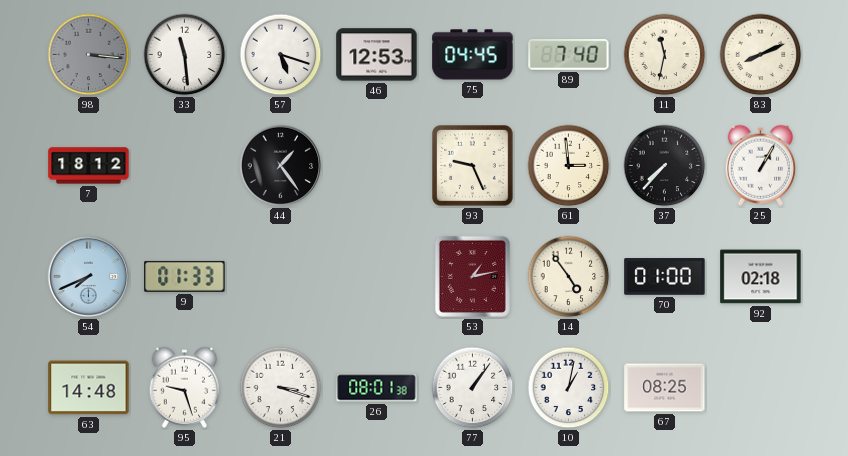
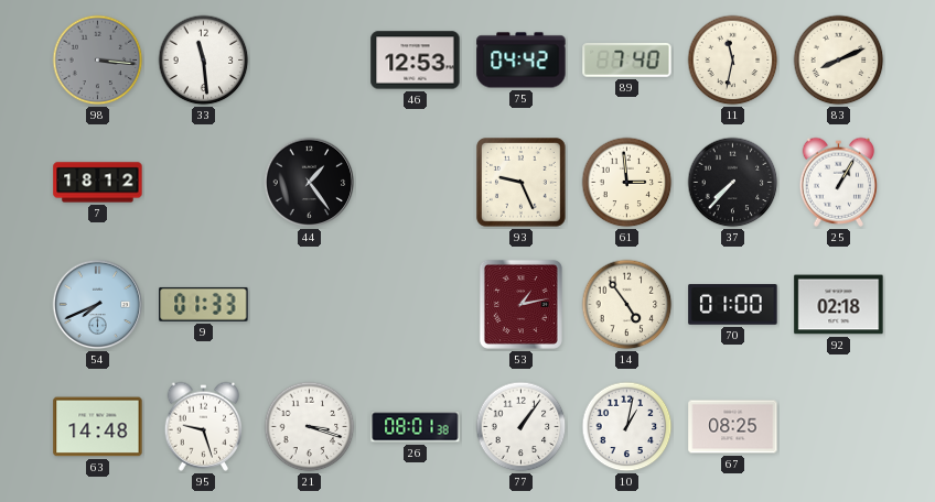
57: 5:18 -> none
75: 04:45 -> 04:42
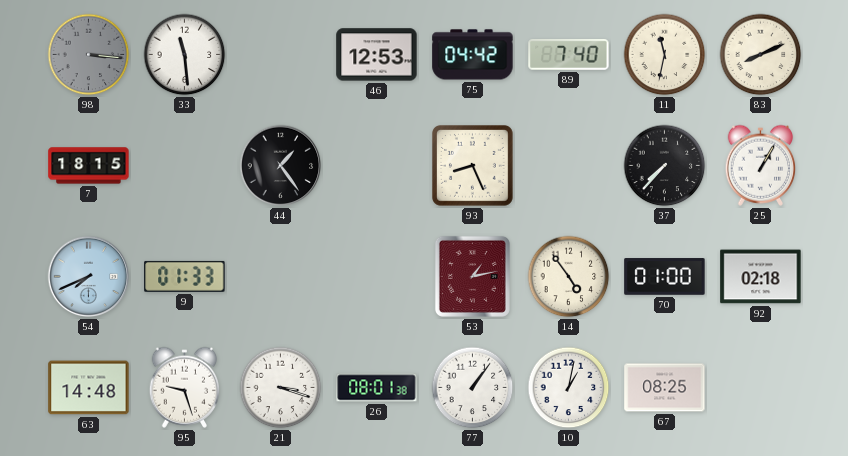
7: 18:12 -> 18:15
93: 9:26 -> 8:26
61: 2:59 -> none
